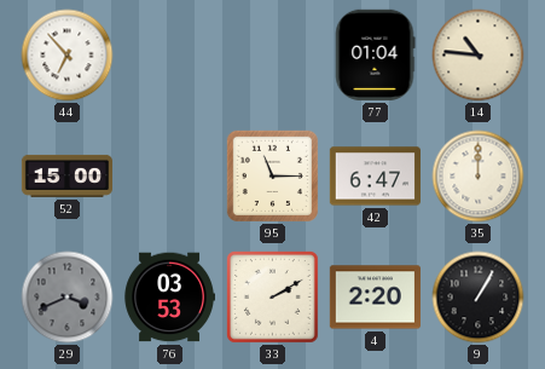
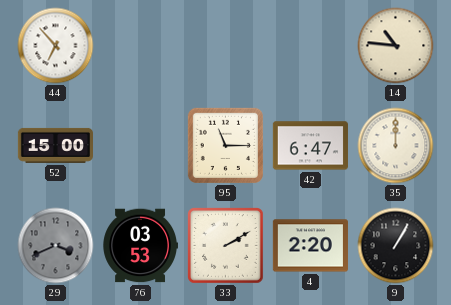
77: 01:04 -> none
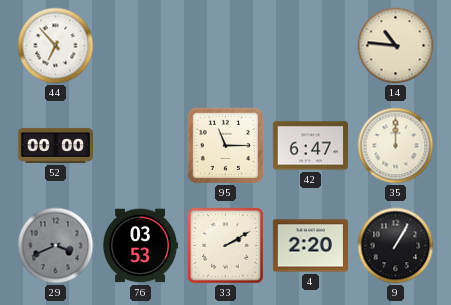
52: 15:00 -> 00:00
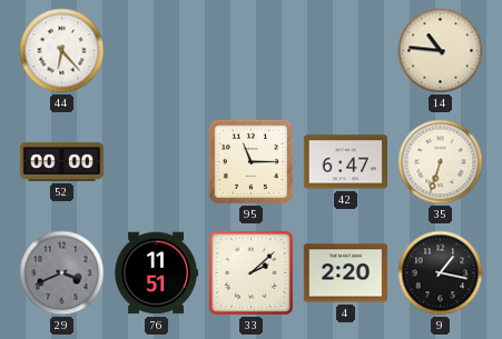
44: 6:53 -> 6:23
35: 12:00 -> 6:33
76: 03:53 -> 11:51
33: 2:10 -> 2:08
9: 1:05 -> 1:17
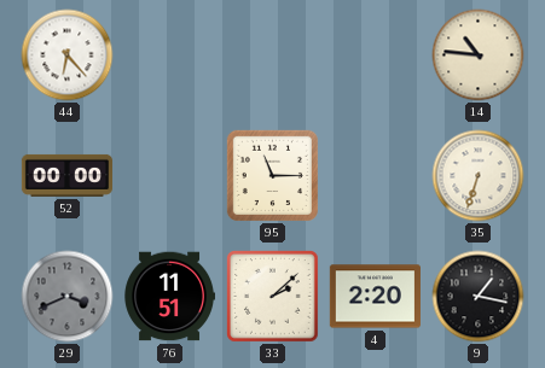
42: 6:47 -> none
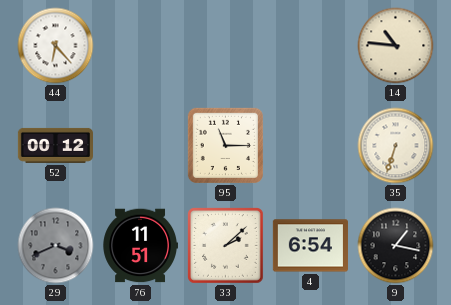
52: 00:00 -> 00:12
4: 2:20 -> 6:54
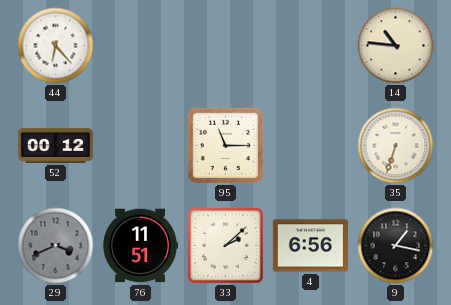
4: 6:54 -> 6:56
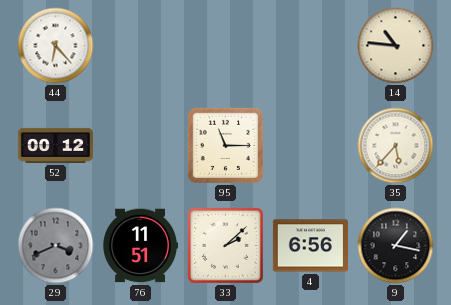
35: 6:33 -> 5:37
